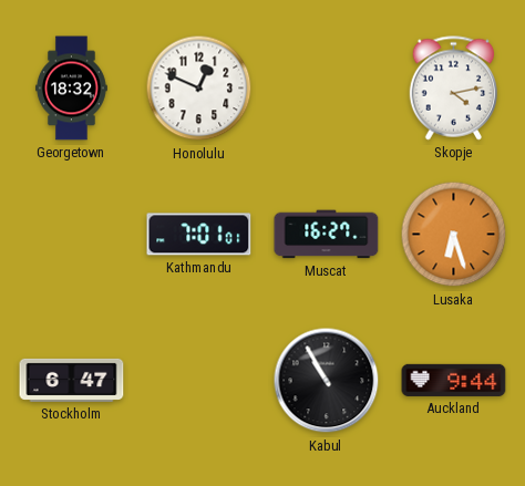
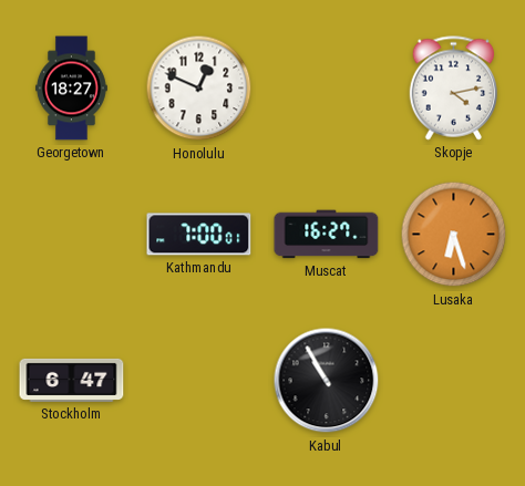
Georgetown: 18:32 -> 18:27
Kathmandu: 7:01 -> 7:00
Auckland: 9:44 -> none
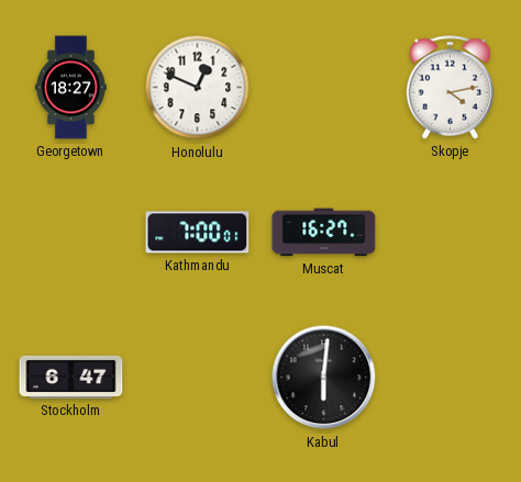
Lusaka: 6:27 -> none
Kabul: 10:55 -> 6:01
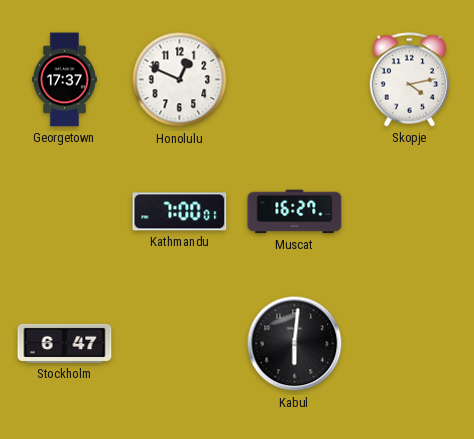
Georgetown: 18:27 -> 17:37
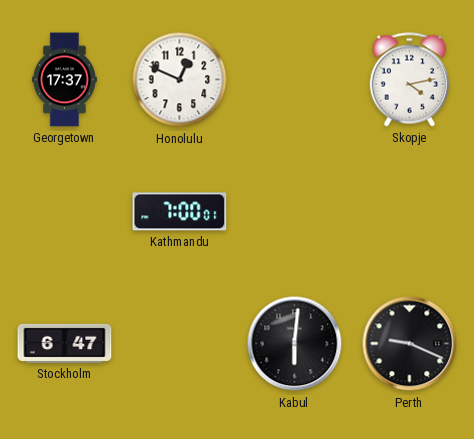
Muscat: 16:27 -> none
Perth: none -> 9:19
